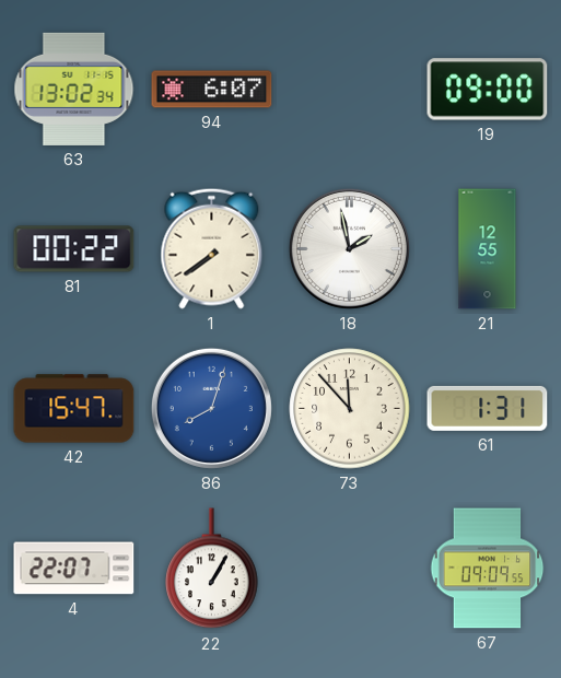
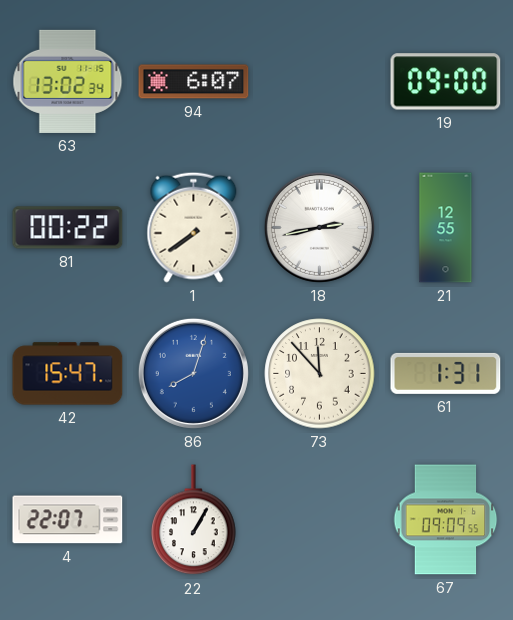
18: 1:58 -> 2:43
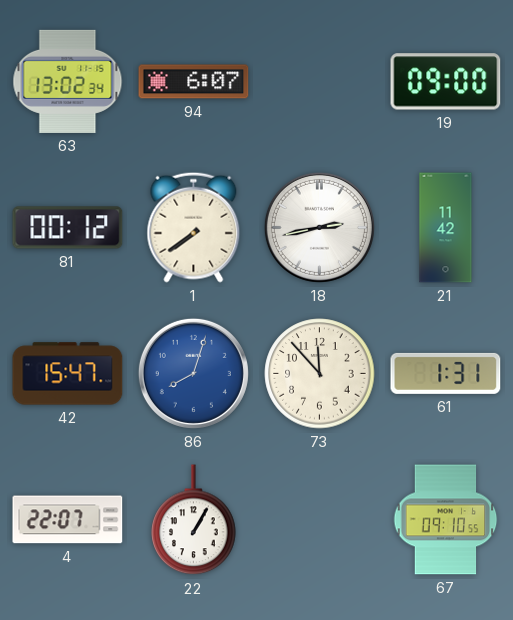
81: 00:22 -> 00:12
21: 12:55 -> 11:42
67: 09:09 -> 09:10
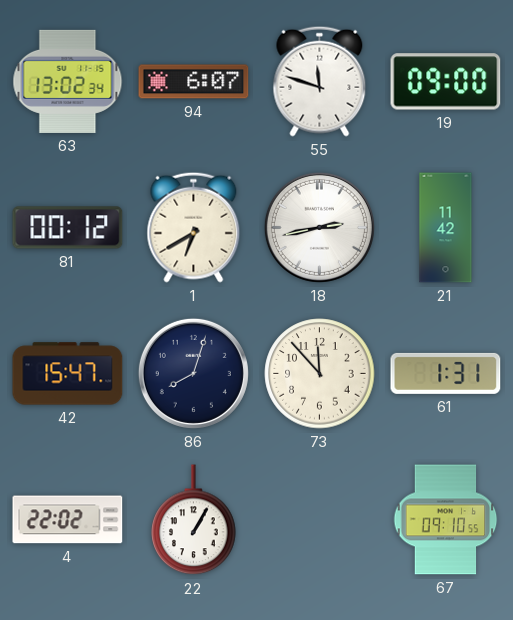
55: none -> 11:48
1: 7:39 -> 6:40
86 dial: blue -> navy
4: 22:07 -> 22:02
